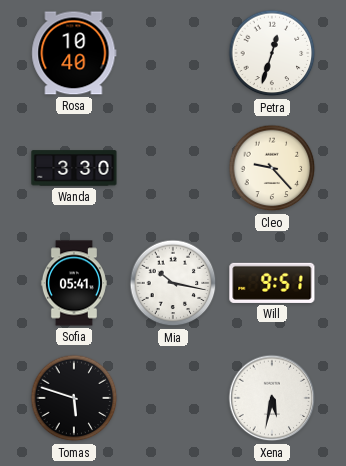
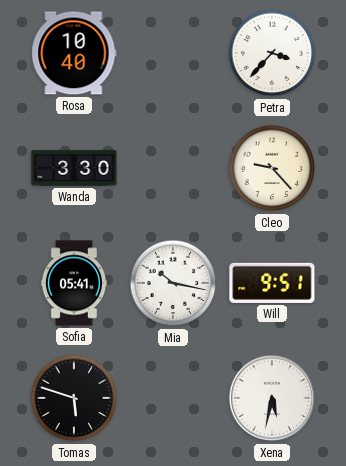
Petra: 12:33 -> 3:37
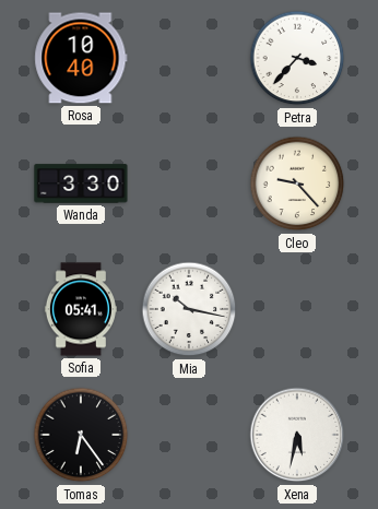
Will: 9:51 -> none
Tomas: 5:48 -> 6:24
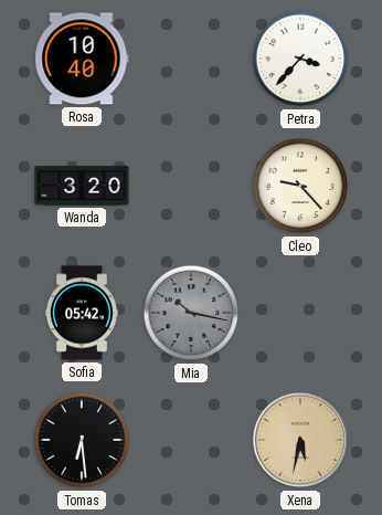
Wanda: 3:30 -> 3:20
Sofia: 05:41 -> 05:42
Mia dial: white -> grey
Tomas: 6:24 -> 6:29
Xena dial: white -> champagne
